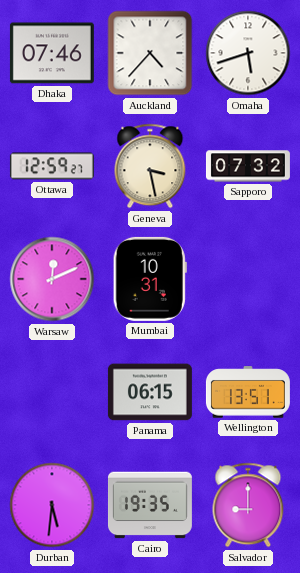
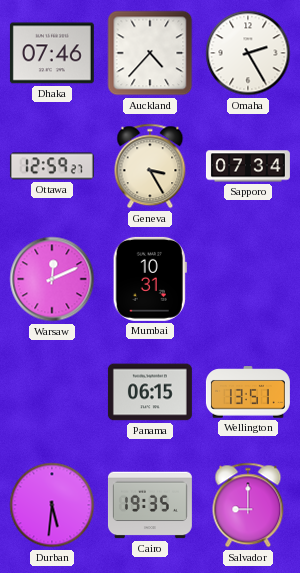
Omaha: 5:42 -> 2:25
Geneva: 3:28 -> 3:25
Sapporo: 07:32 -> 07:34
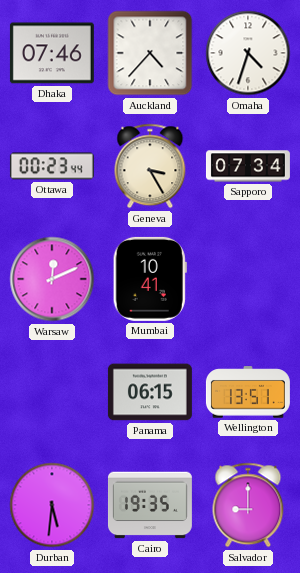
Omaha: 2:25 -> 4:33
Ottawa: 12:59 -> 00:23
Mumbai: 10:31 -> 10:41
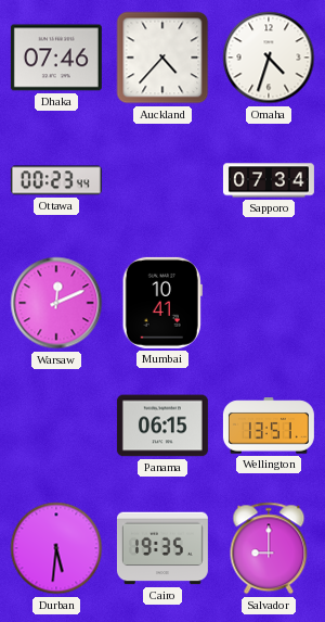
Geneva: 3:25 -> none
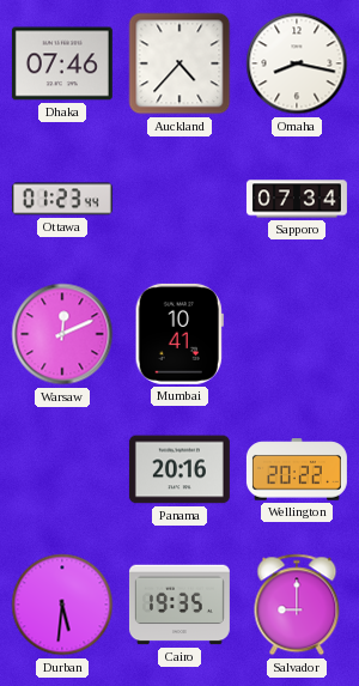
Omaha: 4:33 -> 8:17
Ottawa: 00:23 -> 01:23
Panama: 06:15 -> 20:16
Wellington: 13:51 -> 20:22
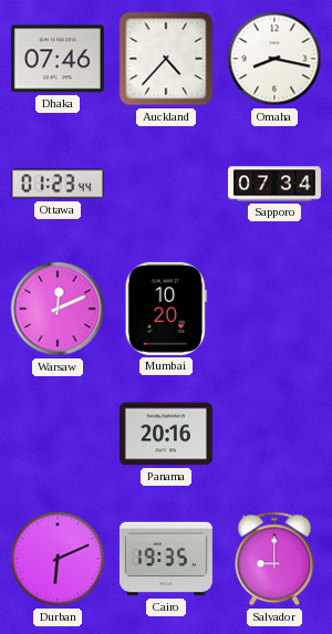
Mumbai: 10:41 -> 10:20
Wellington: 20:22 -> none
Durban: 5:31 -> 6:11
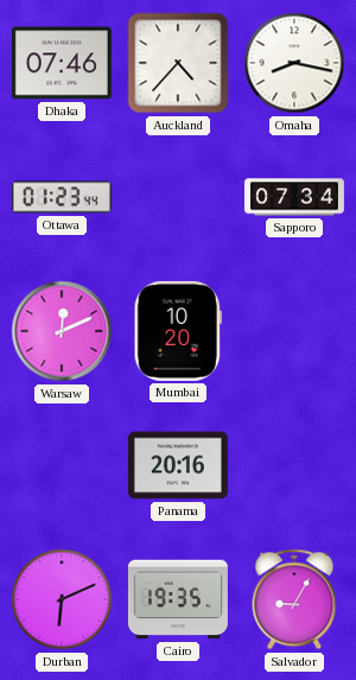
Salvador: 9:00 -> 9:05
